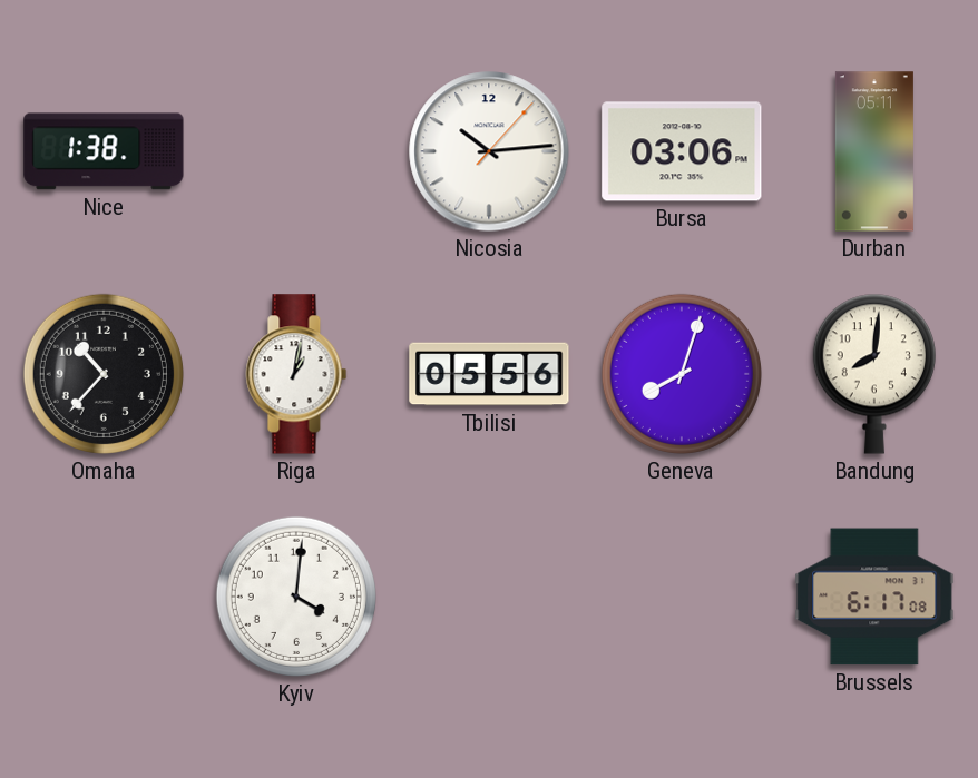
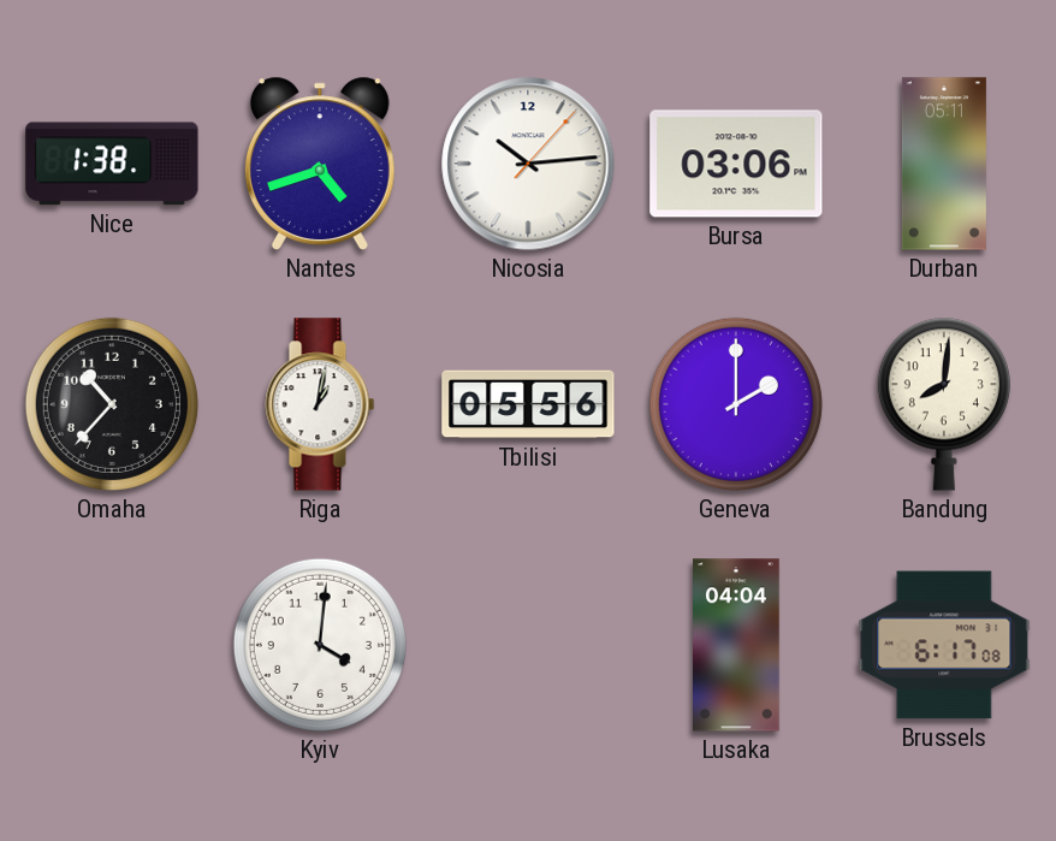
Nantes: none -> 4:42
Geneva: 8:03 -> 2:00
Lusaka: none -> 04:04
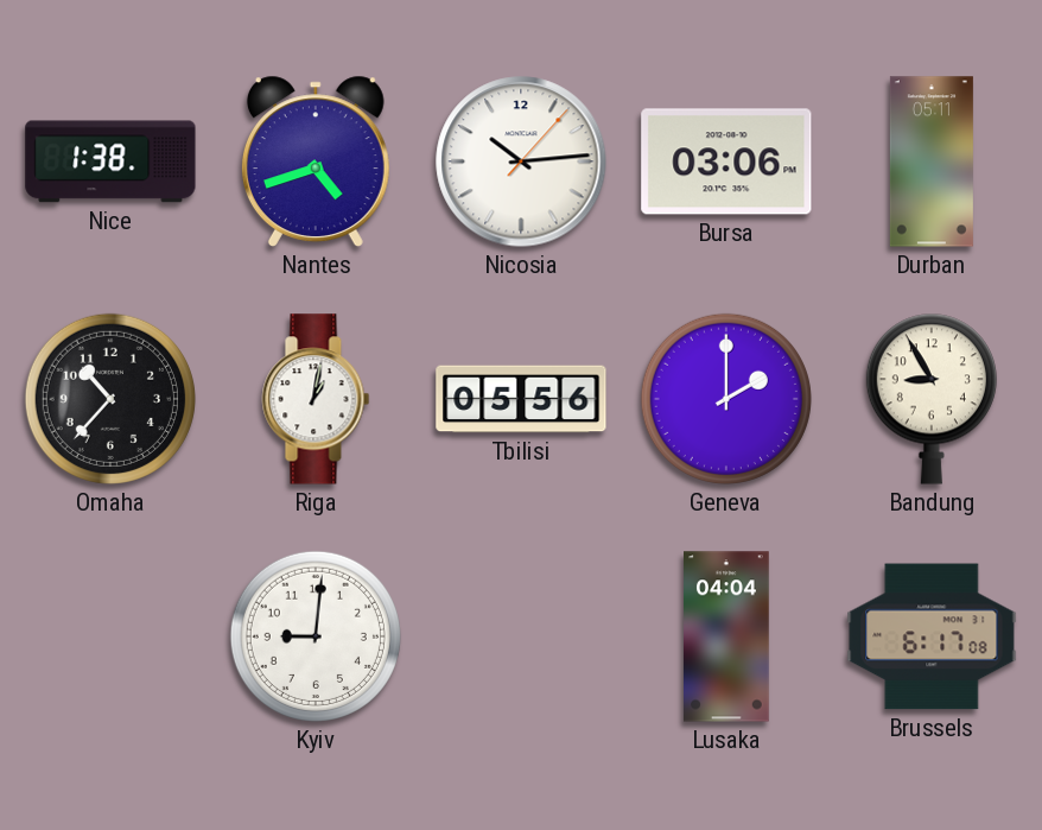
Bandung: 8:01 -> 8:55
Kyiv: 4:01 -> 9:01
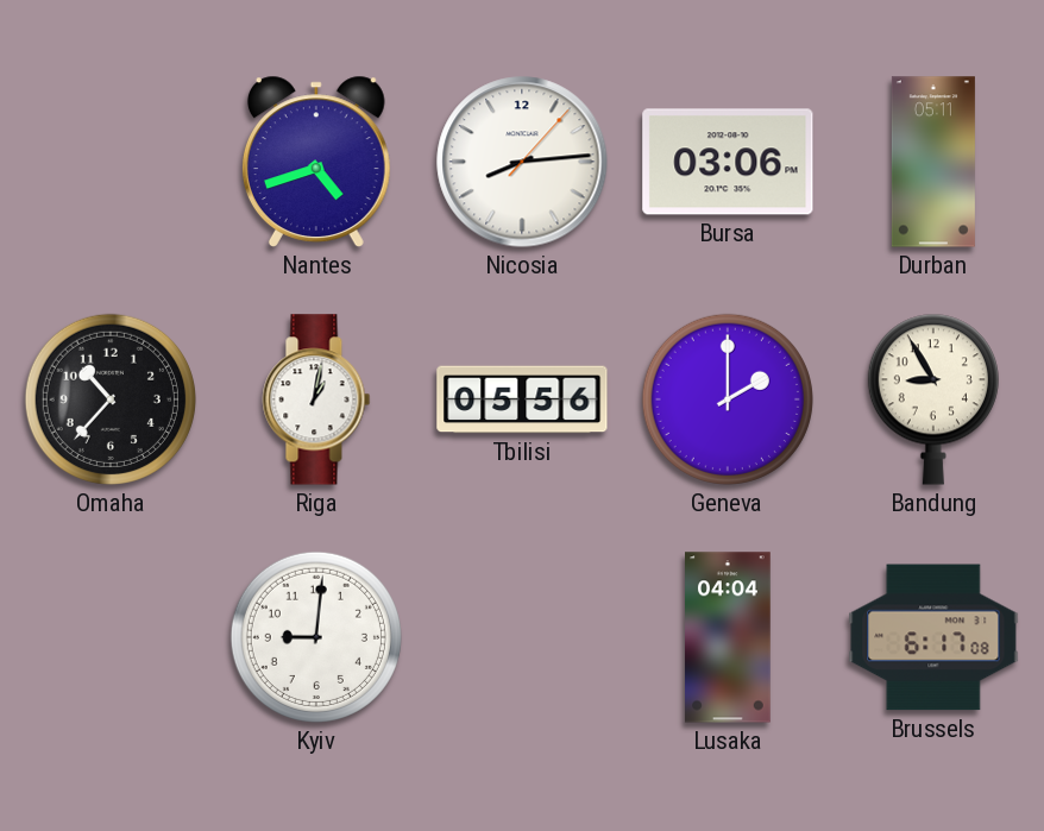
Nice: 1:38 -> none
Nicosia: 10:14 -> 8:14
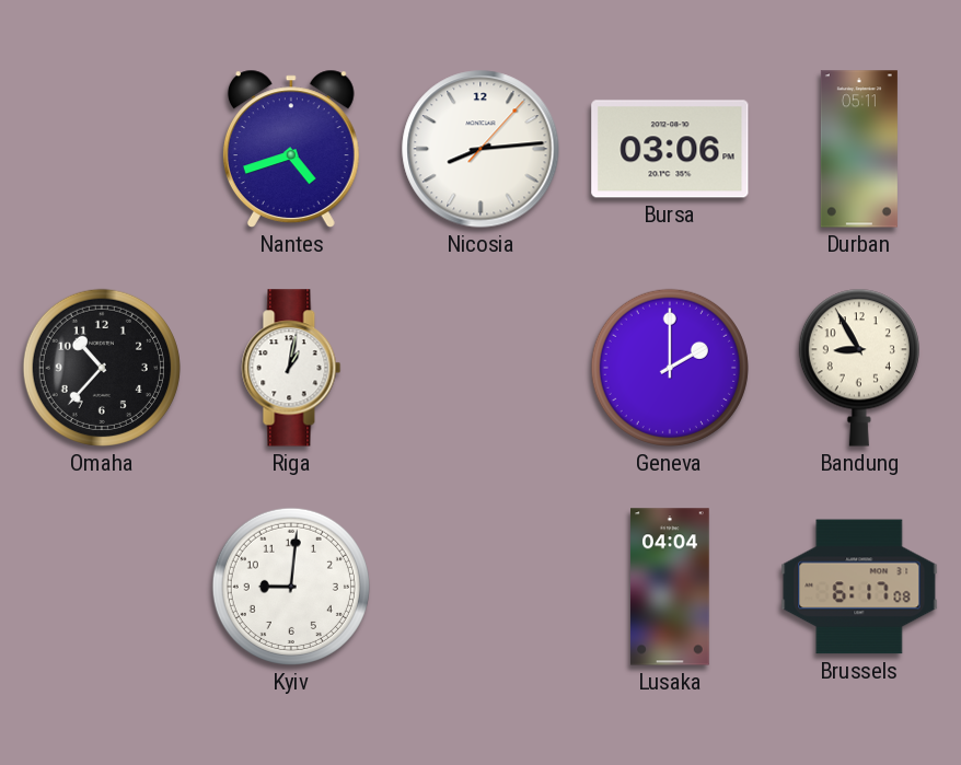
Tbilisi: 05:56 -> none
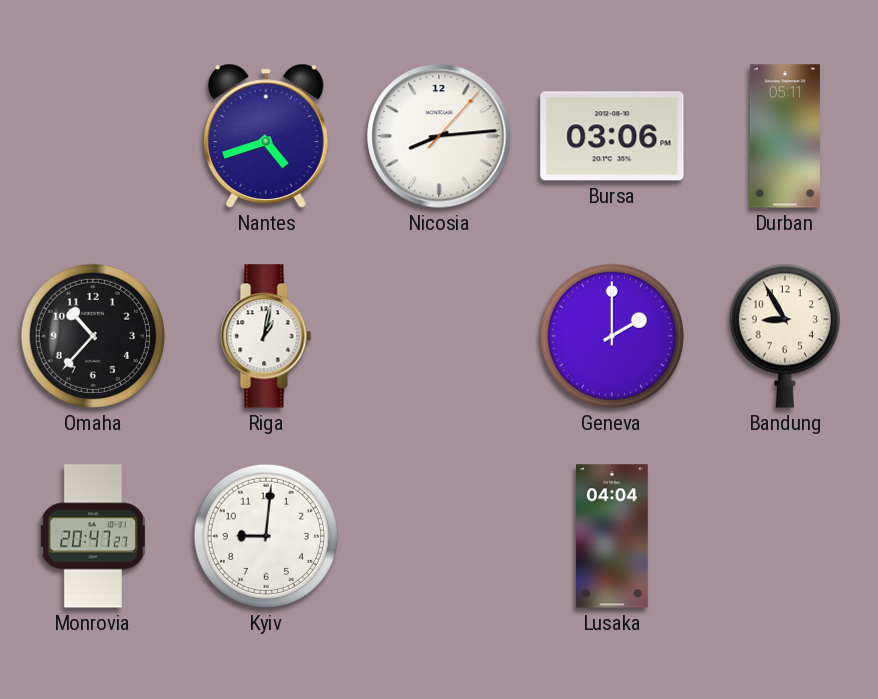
Monrovia: none -> 20:47
Brussels: 6:17 -> none
